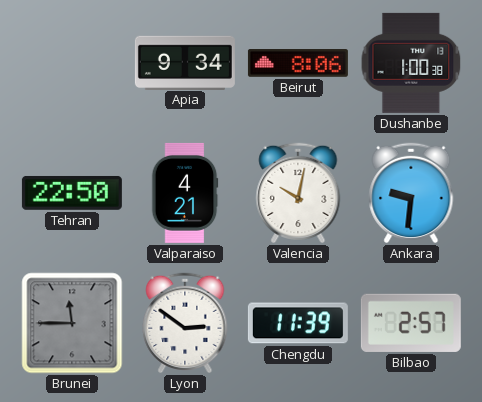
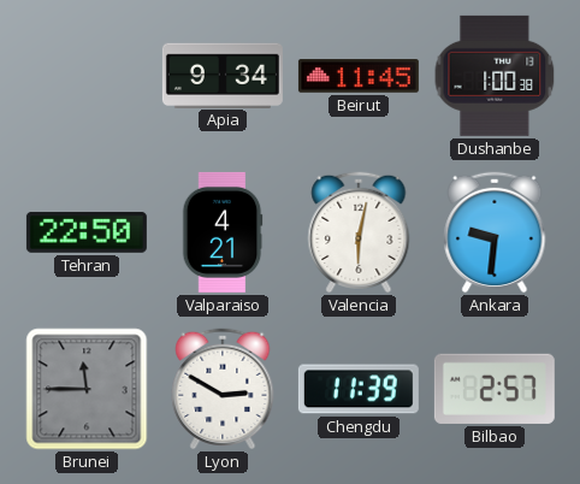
Beirut: 8:06 -> 11:45
Valencia: 10:02 -> 6:02
Lyon: 2:51 -> 2:50
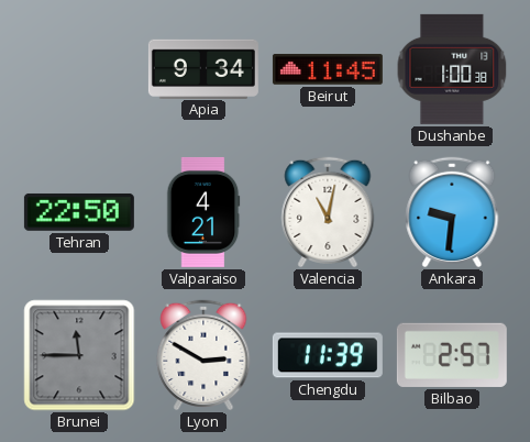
Valencia: 6:02 -> 11:02
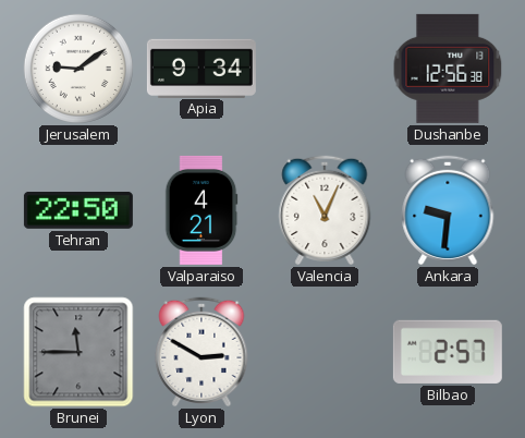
Jerusalem: none -> 9:09
Beirut: 11:45 -> none
Dushanbe: 1:00 -> 12:56
Valencia: 11:02 -> 11:04
Chengdu: 11:39 -> none
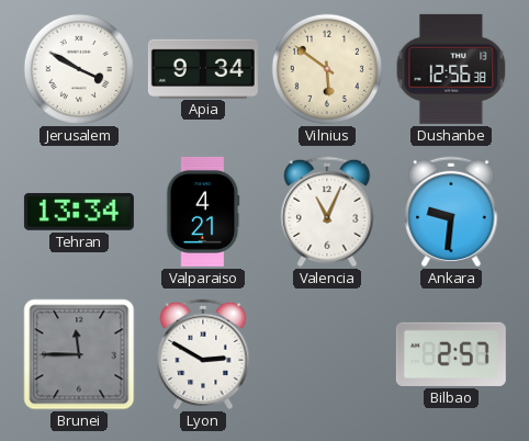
Jerusalem: 9:09 -> 3:50
Vilnius: none -> 5:51
Tehran: 22:50 -> 13:34
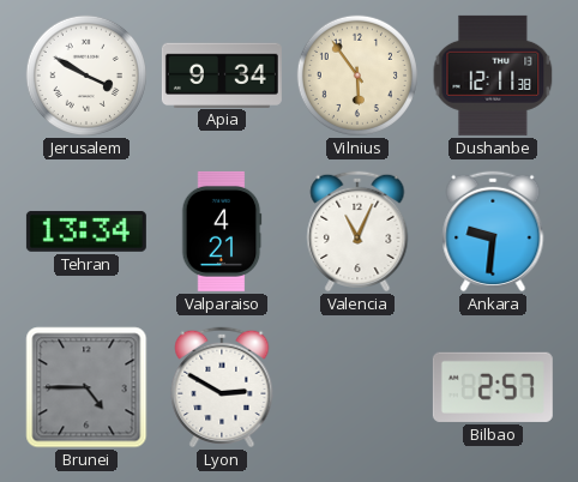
Vilnius: 5:51 -> 5:54
Dushanbe: 12:56 -> 12:11
Brunei: 11:45 -> 4:45
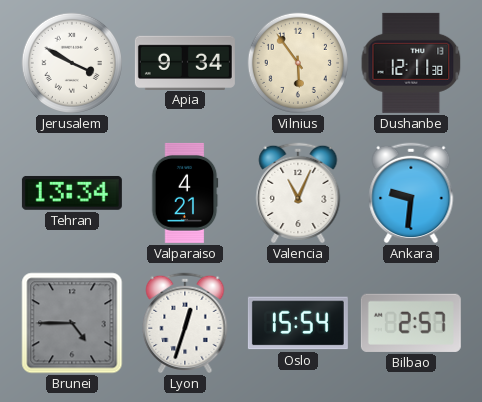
Lyon: 2:50 -> 12:33
Oslo: none -> 15:54
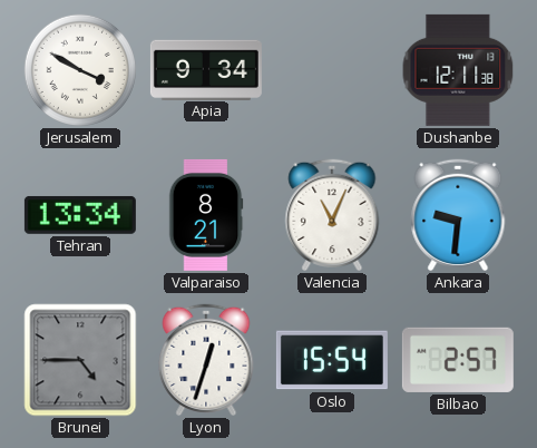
Vilnius: 5:54 -> none
Valparaiso: 4:21 -> 8:21
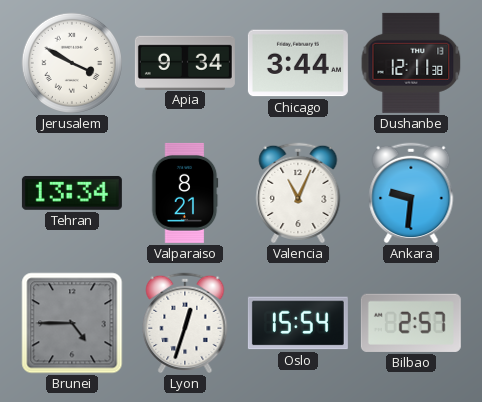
Chicago: none -> 3:44
